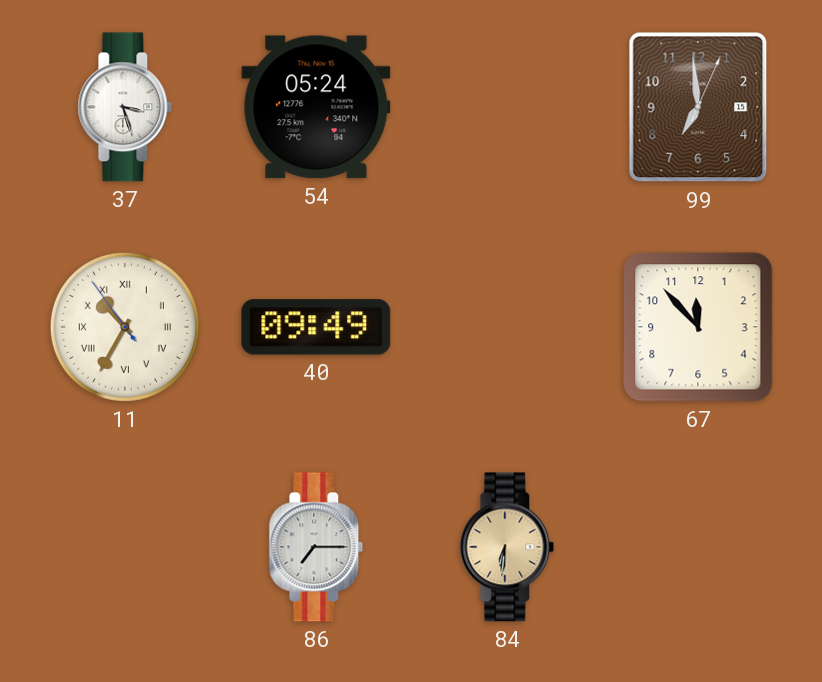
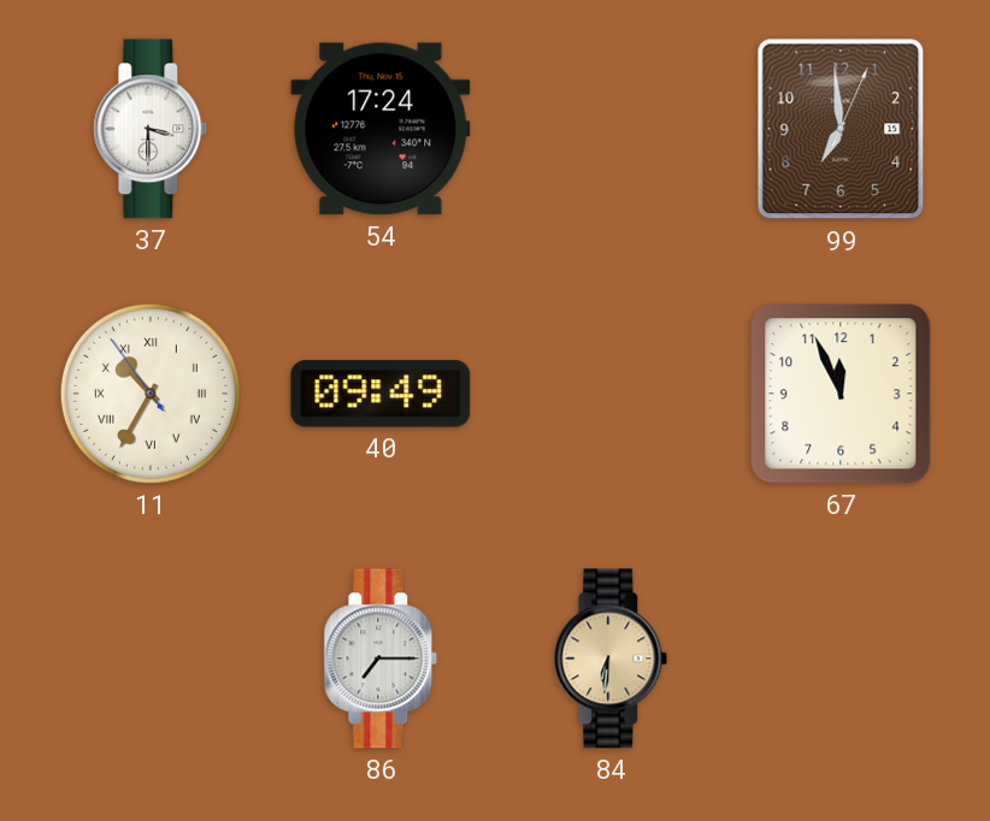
37: 3:27 -> 3:30
54: 05:24 -> 17:24
67: 11:53 -> 11:56
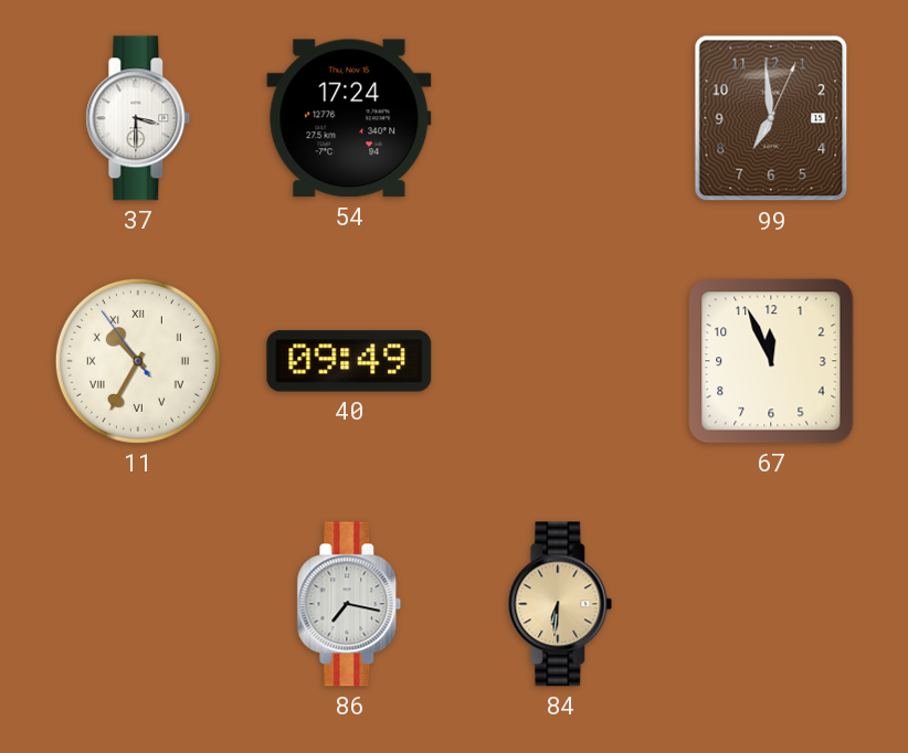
86: 7:15 -> 7:17
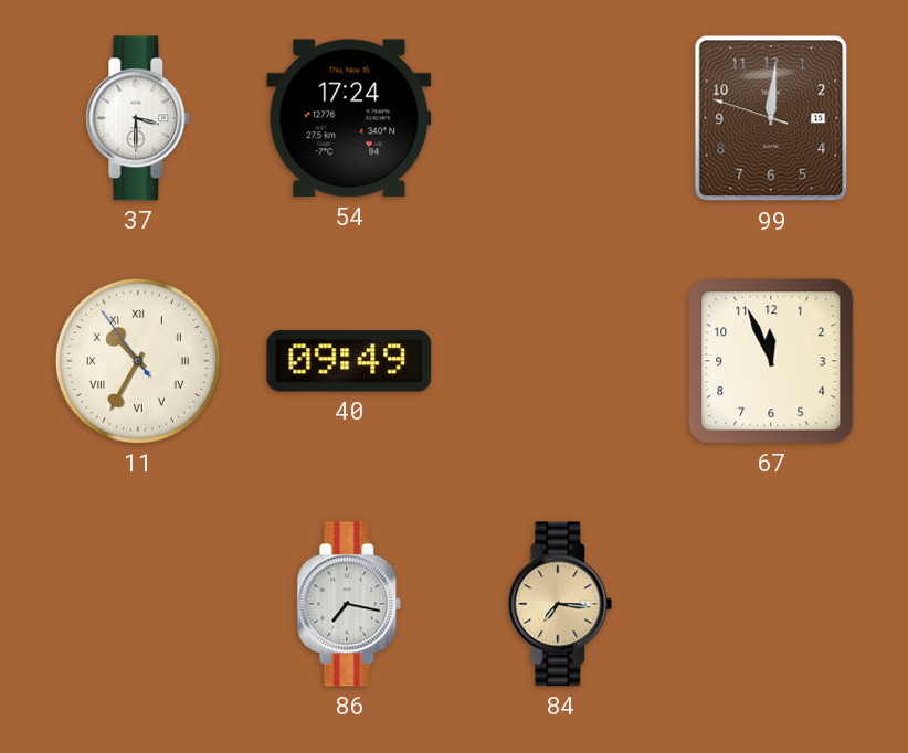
99: 6:59 -> 12:00
84: 6:31 -> 7:16
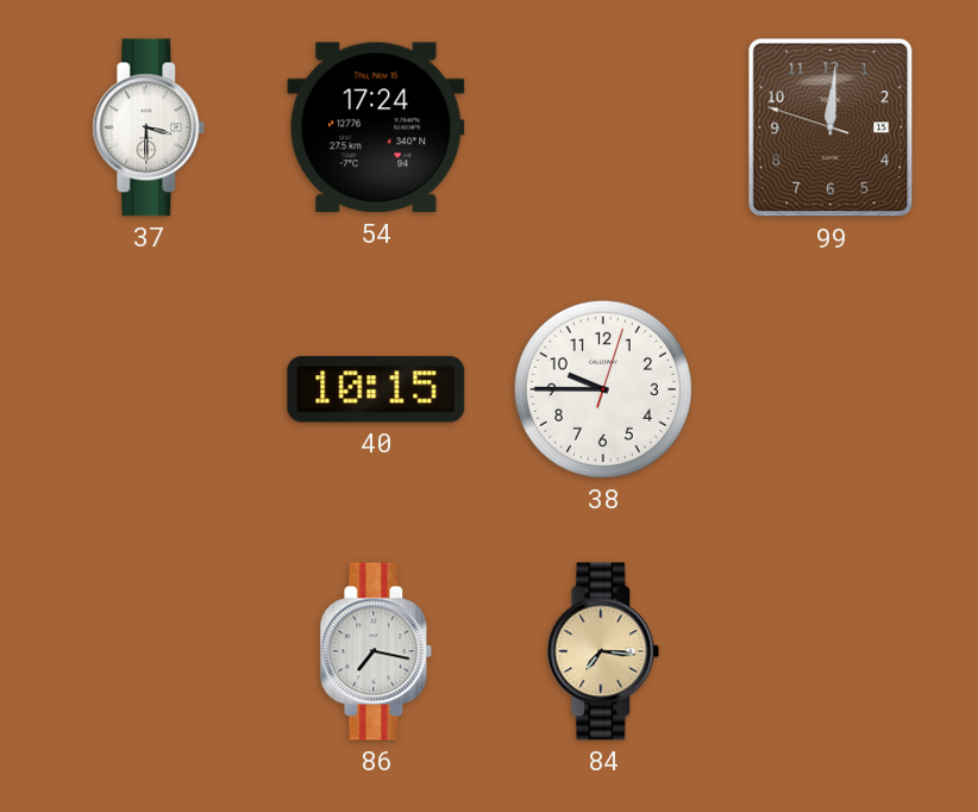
11: 10:34 -> none
40: 09:49 -> 10:15
38: none -> 9:45
67: 11:56 -> none
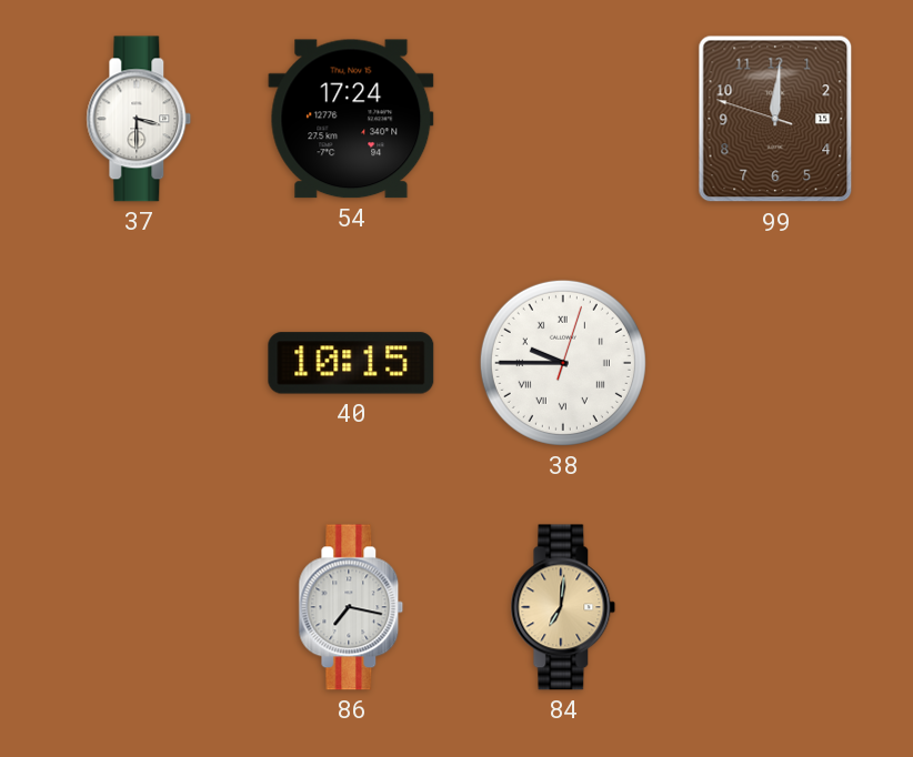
38 numerals: Arabic -> Roman
84: 7:16 -> 7:01
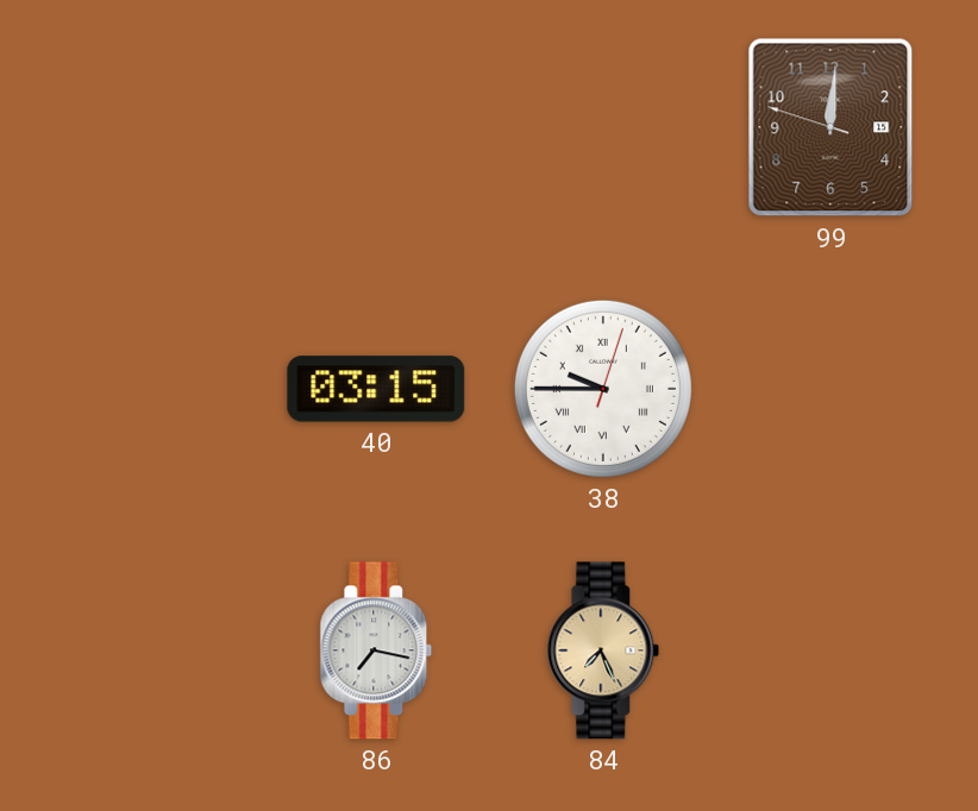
37: 3:30 -> none
54: 17:24 -> none
40: 10:15 -> 03:15
84: 7:01 -> 7:26
